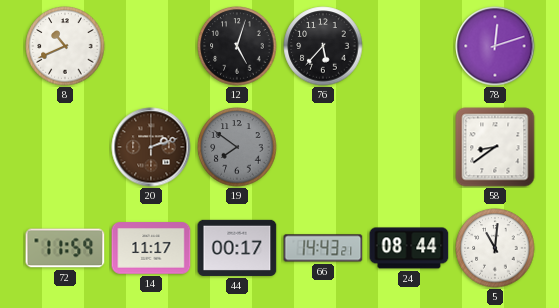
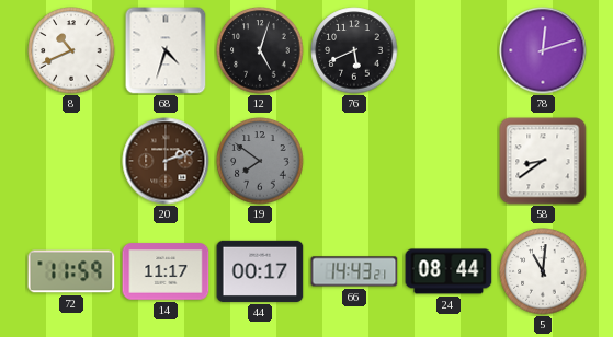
68: none -> 4:33
76: 5:37 -> 5:41
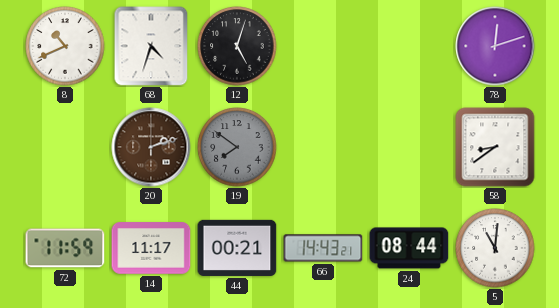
76: 5:41 -> none
44: 00:17 -> 00:21
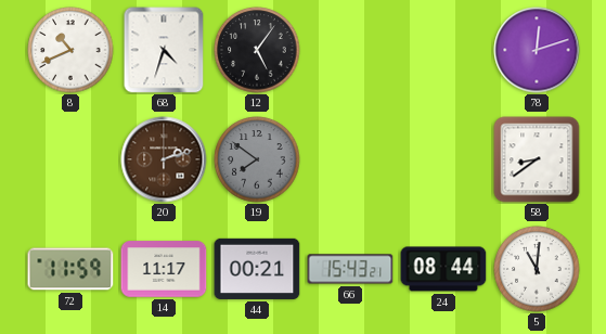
12: 5:03 -> 5:06
66: 14:43 -> 15:43
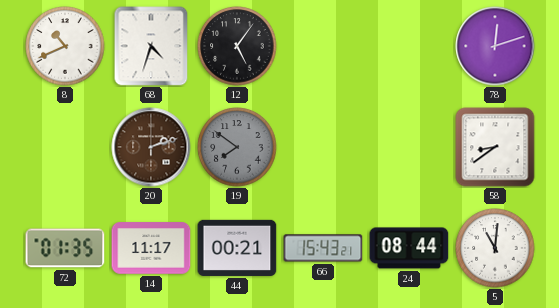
72: 11:59 -> 01:35
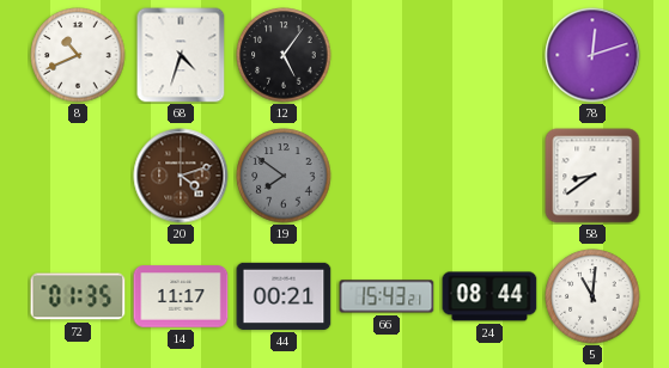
20: 2:12 -> 4:12
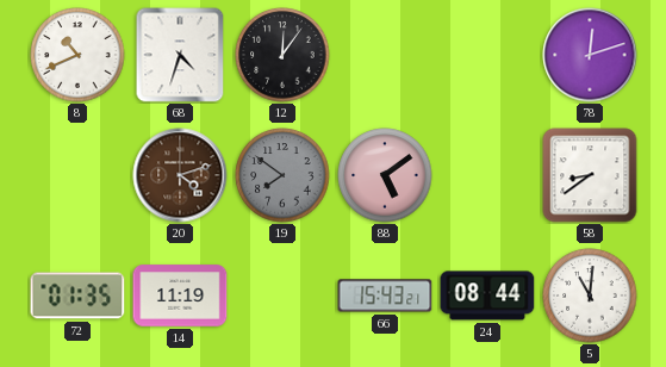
12: 5:06 -> 12:06
88: none -> 5:09
14: 11:17 -> 11:19
44: 00:21 -> none
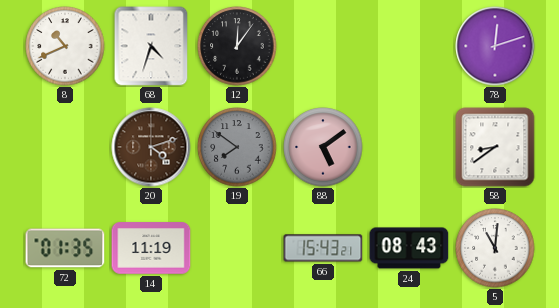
24: 08:44 -> 08:43
